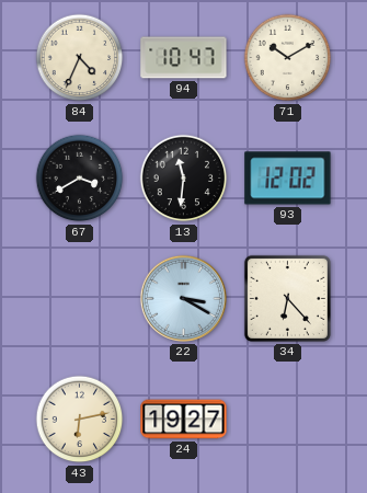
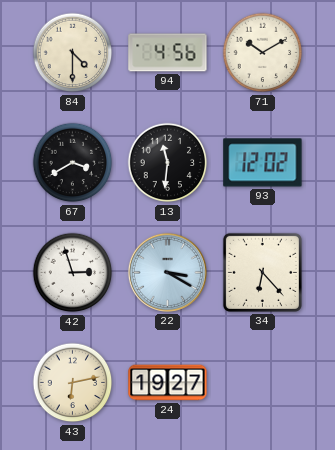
84: 4:34 -> 4:30
94: 10:47 -> 4:56
42: none -> 2:57
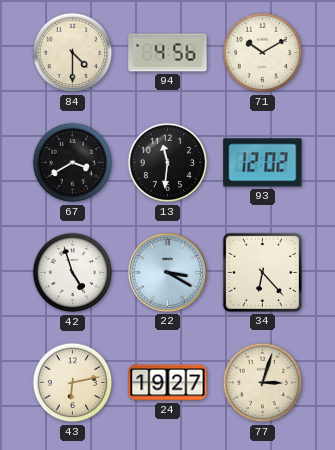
42: 2:57 -> 4:57
77: none -> 3:03
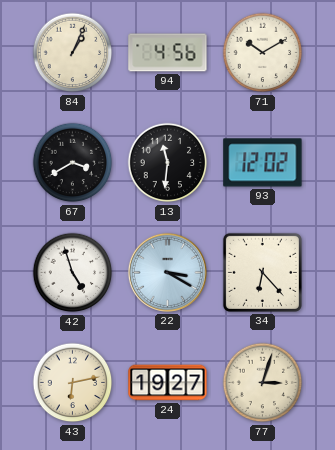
84: 4:30 -> 1:04
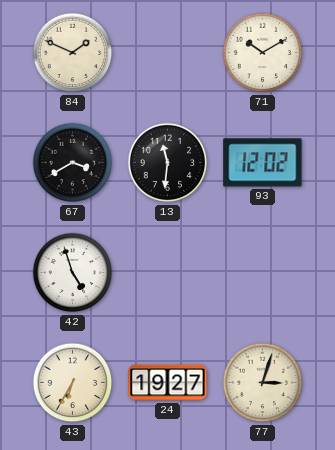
84: 1:04 -> 1:49
94: 4:56 -> none
22: 3:20 -> none
34: 6:23 -> none
43: 6:13 -> 6:35
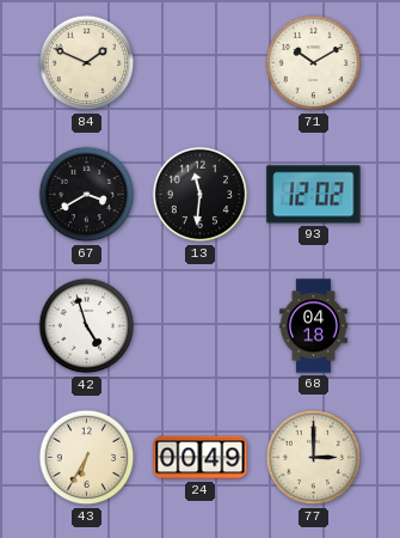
68: none -> 04:18
24: 19:27 -> 00:49
77: 3:03 -> 3:00
